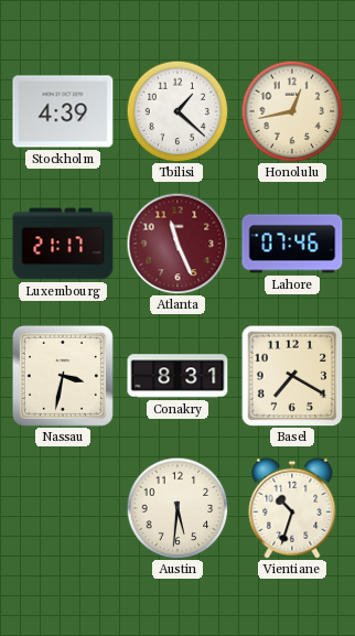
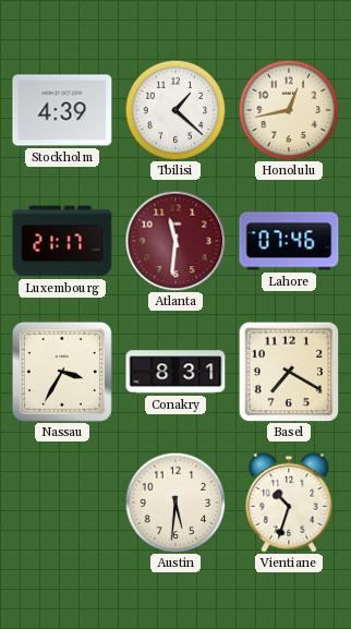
Atlanta: 11:26 -> 11:31
Nassau: 3:32 -> 3:35
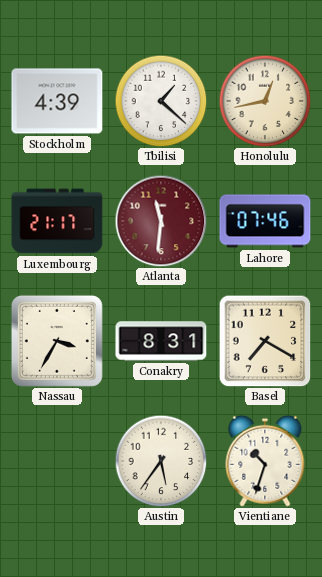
Austin: 5:31 -> 5:36
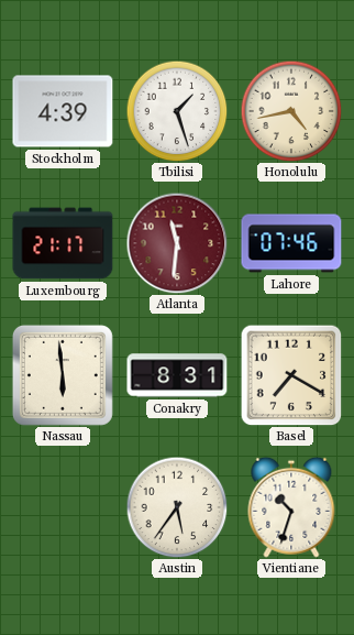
Tbilisi: 1:22 -> 1:27
Honolulu: 12:43 -> 4:43
Nassau: 3:35 -> 5:59
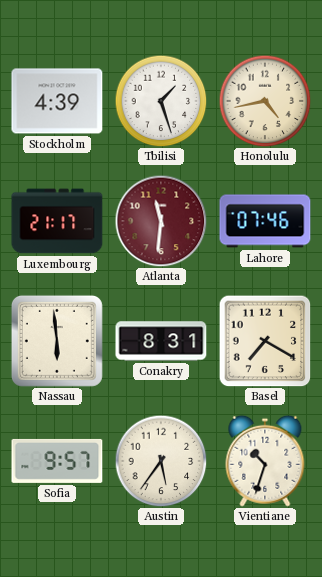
Sofia: none -> 9:57
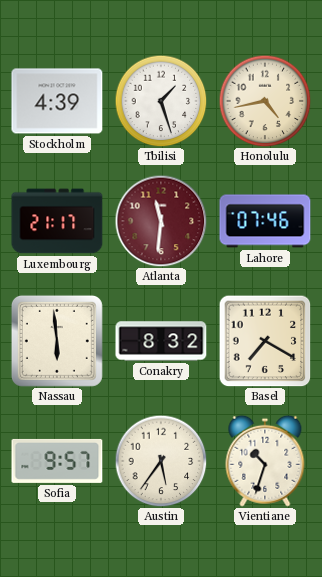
Conakry: 8:31 -> 8:32
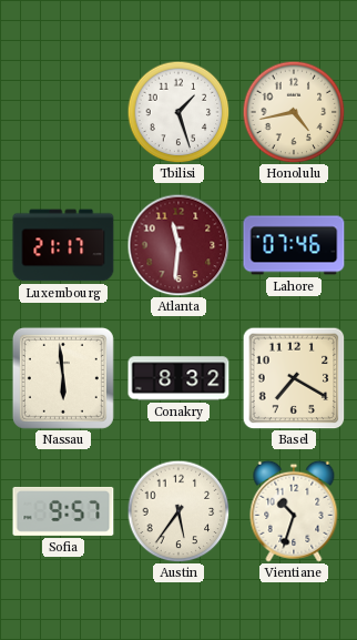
Stockholm: 4:39 -> none
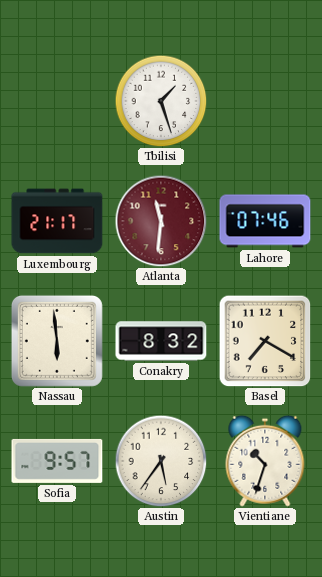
Honolulu: 4:43 -> none
